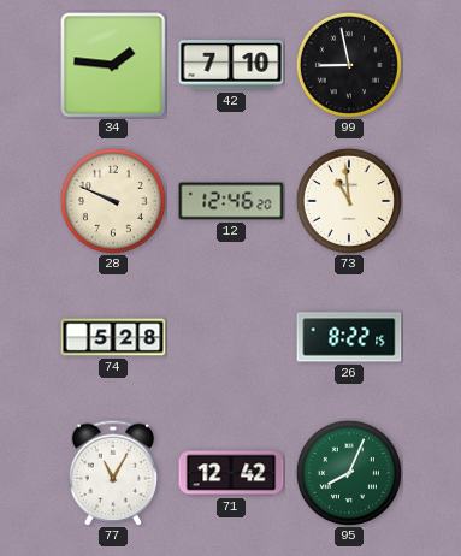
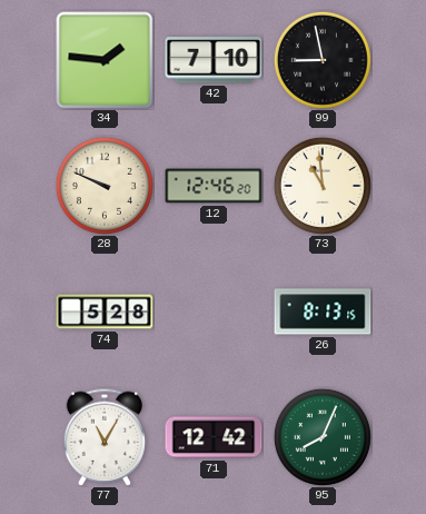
26: 8:22 -> 8:13
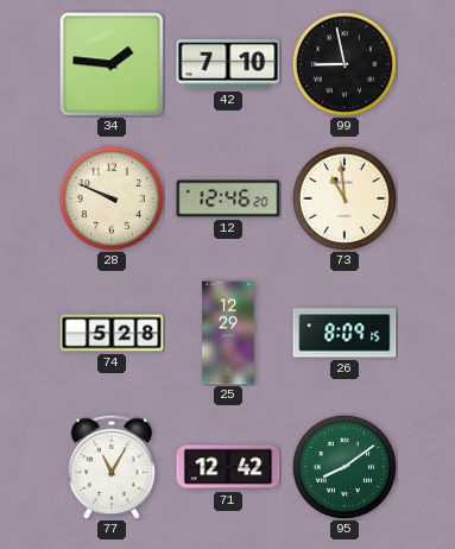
25: none -> 12:29
26: 8:13 -> 8:09
95: 8:04 -> 8:09
